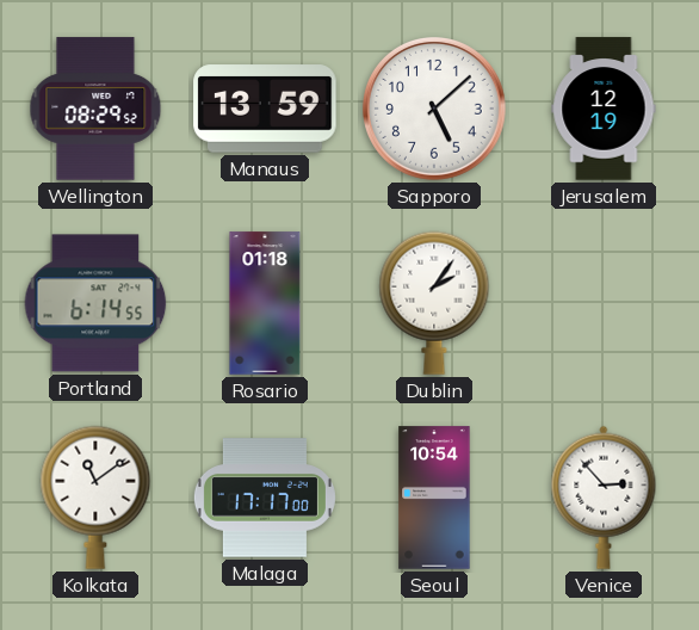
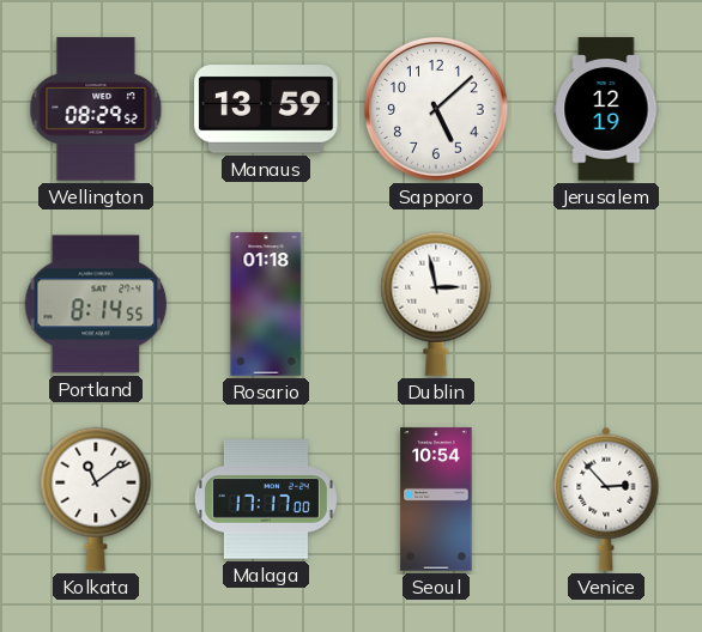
Portland: 6:14 -> 8:14
Dublin: 2:06 -> 2:58
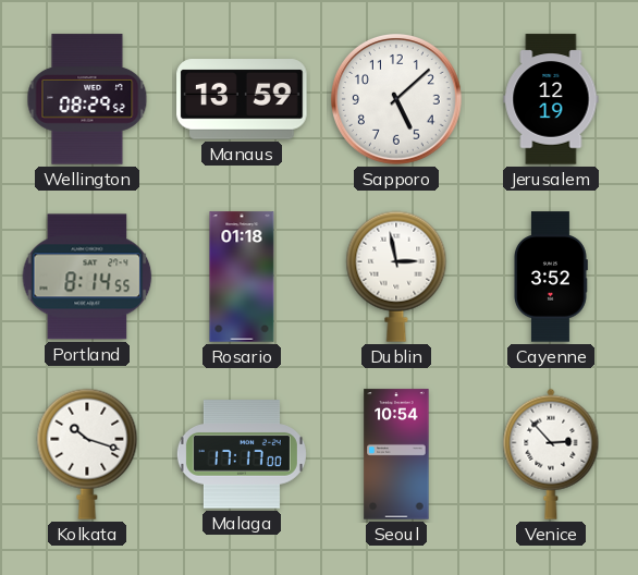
Cayenne: none -> 3:52
Kolkata: 11:09 -> 10:18
